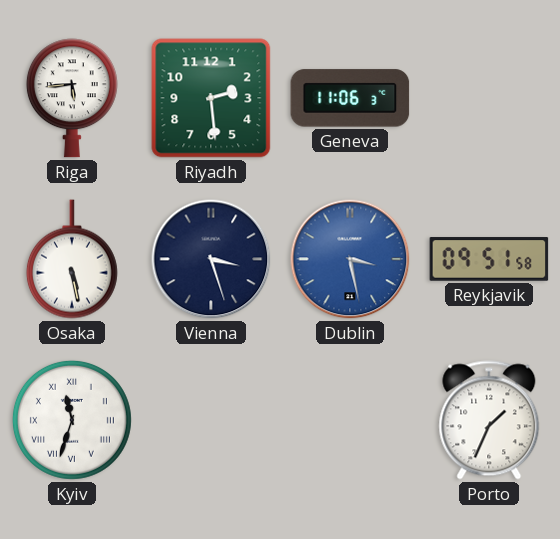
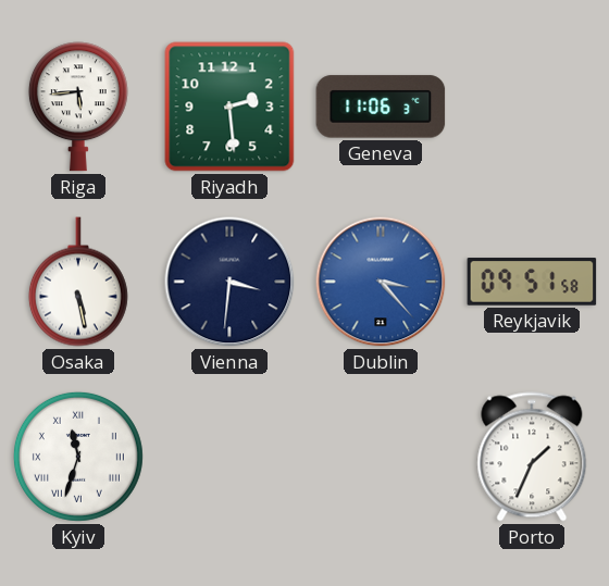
Vienna: 3:27 -> 3:31
Dublin: 3:28 -> 3:23
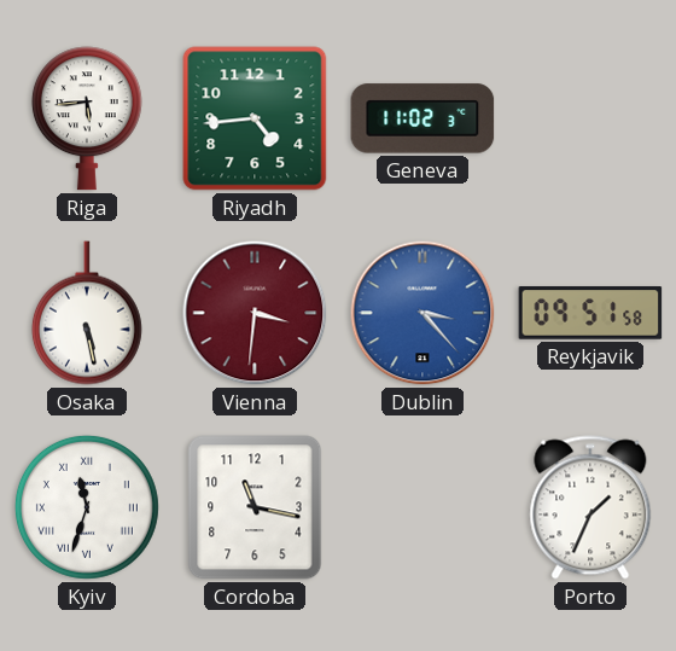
Riyadh: 2:29 -> 4:44
Geneva: 11:06 -> 11:02
Vienna dial: navy -> burgundy
Cordoba: none -> 11:17
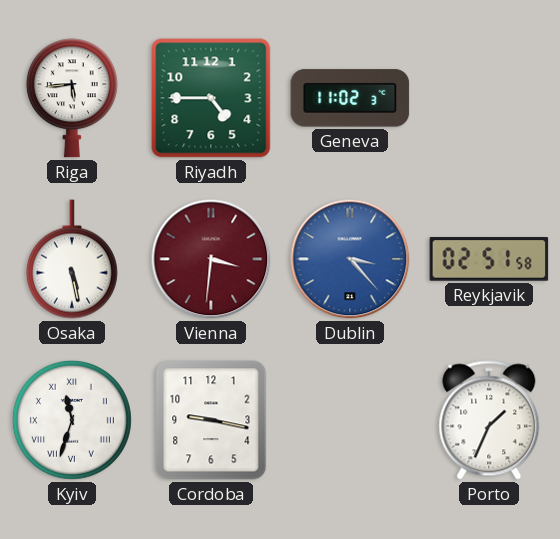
Riyadh: 4:44 -> 4:45
Reykjavik: 09:51 -> 02:51
Cordoba: 11:17 -> 9:17
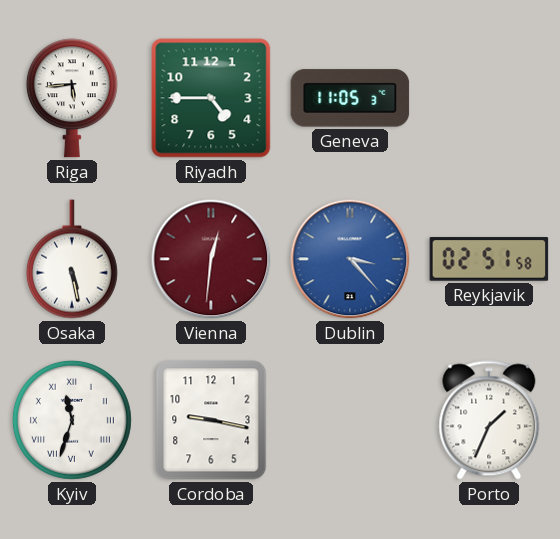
Geneva: 11:02 -> 11:05
Vienna: 3:31 -> 12:31
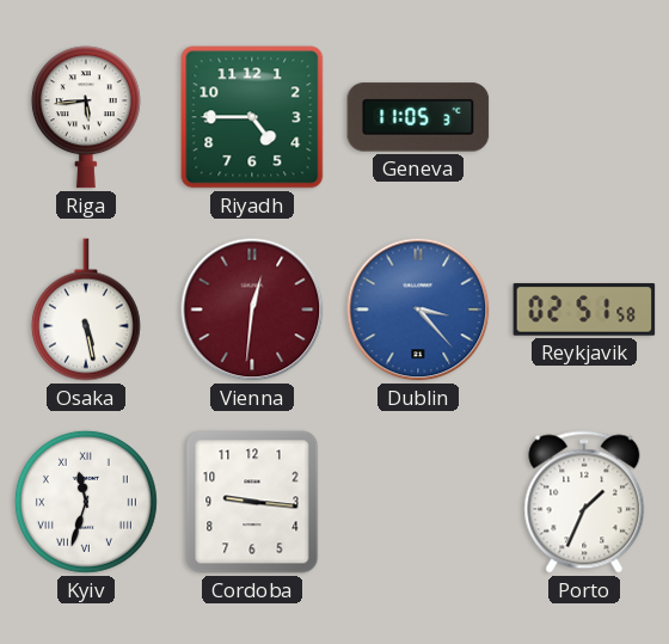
Cordoba: 9:17 -> 9:16
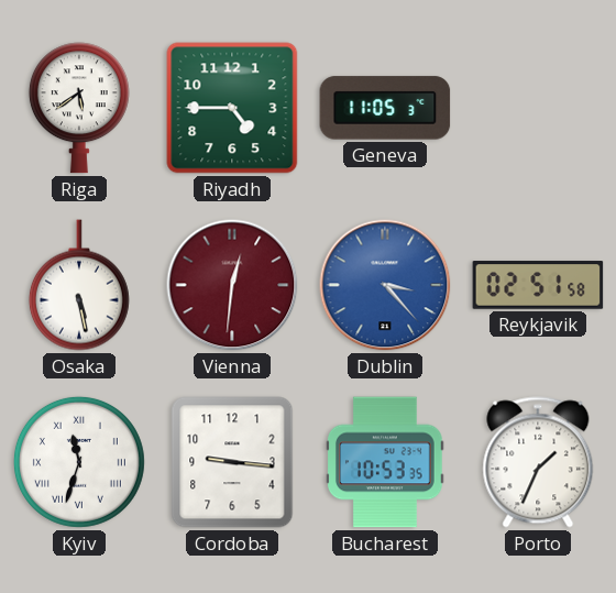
Riga: 5:44 -> 5:39
Bucharest: none -> 10:53
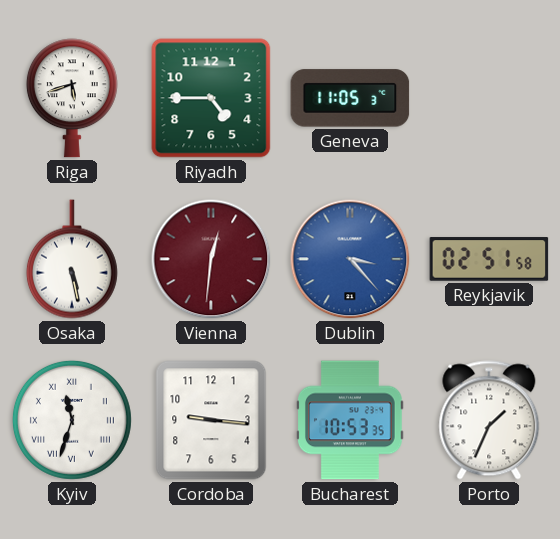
Riga: 5:39 -> 5:42
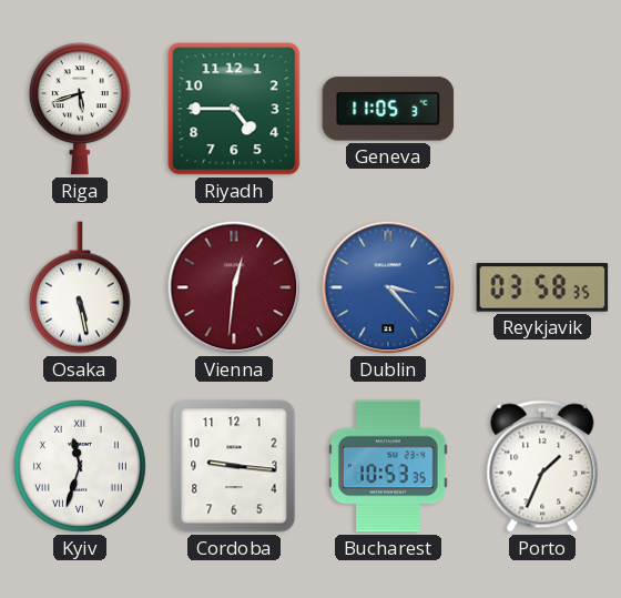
Reykjavik: 02:51 -> 03:58
